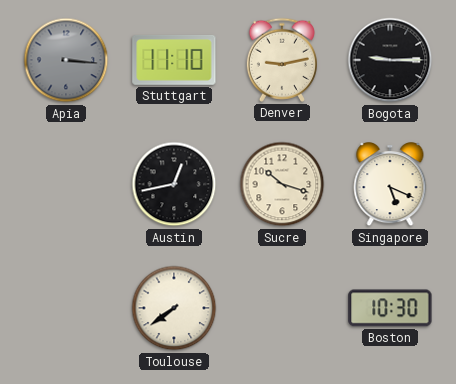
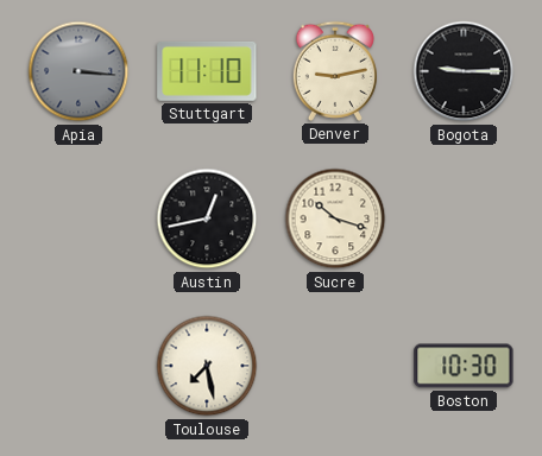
Singapore: 5:19 -> none
Toulouse: 7:39 -> 7:28
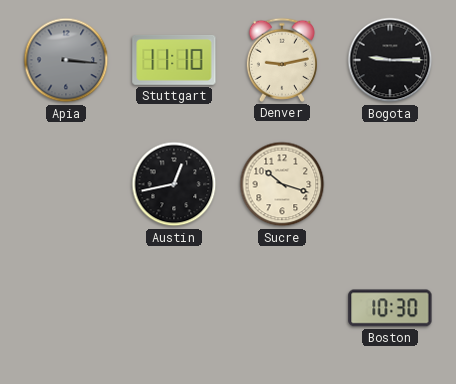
Toulouse: 7:28 -> none
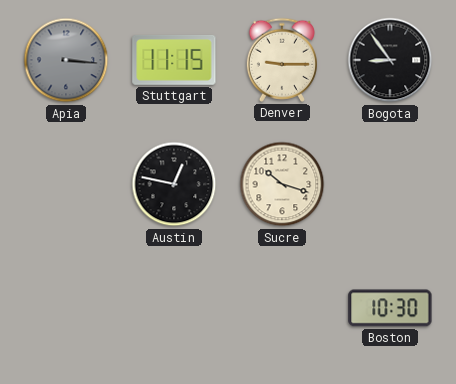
Stuttgart: 11:10 -> 11:15
Denver: 9:13 -> 9:15
Bogota: 9:15 -> 8:54
Austin: 12:43 -> 12:47
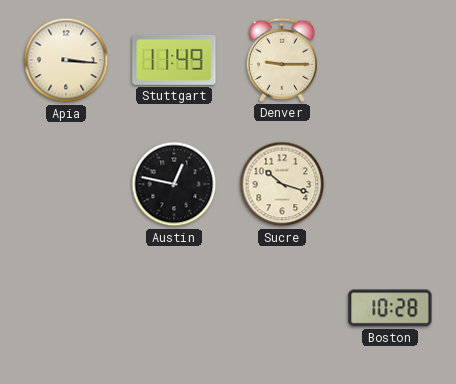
Apia dial: grey -> cream
Stuttgart: 11:15 -> 11:49
Bogota: 8:54 -> none
Boston: 10:30 -> 10:28
